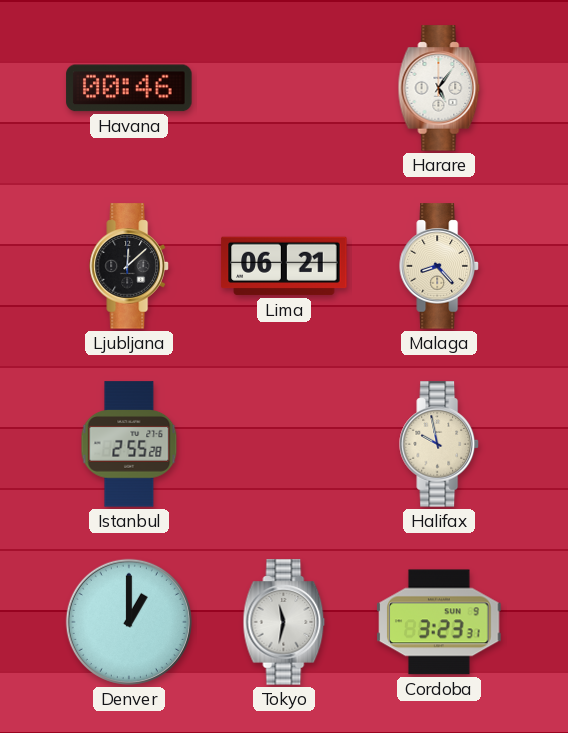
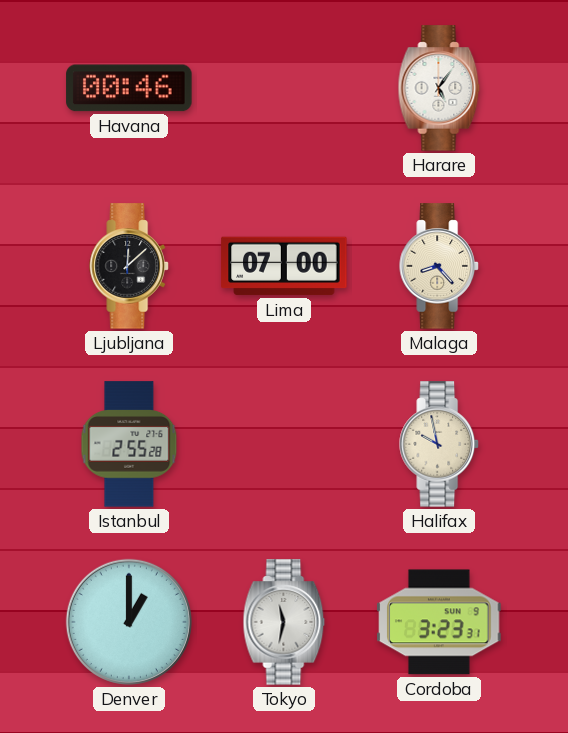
Lima: 06:21 -> 07:00
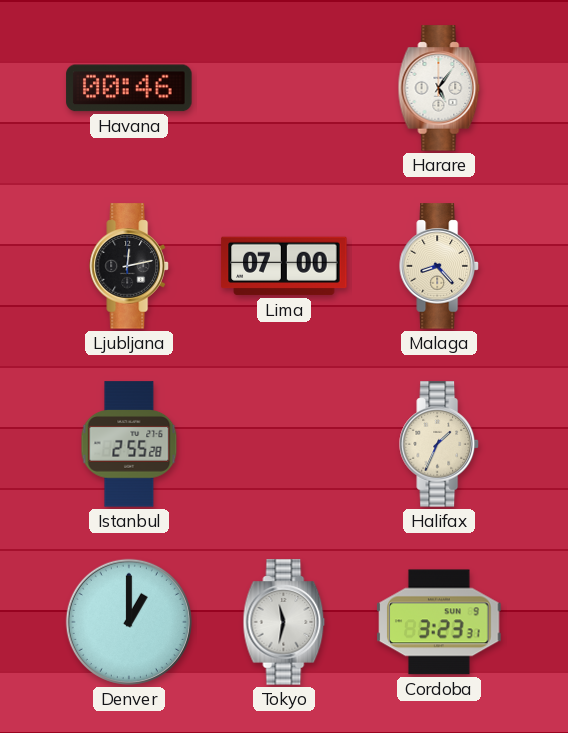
Ljubljana: 12:08 -> 12:13
Halifax: 9:58 -> 1:34
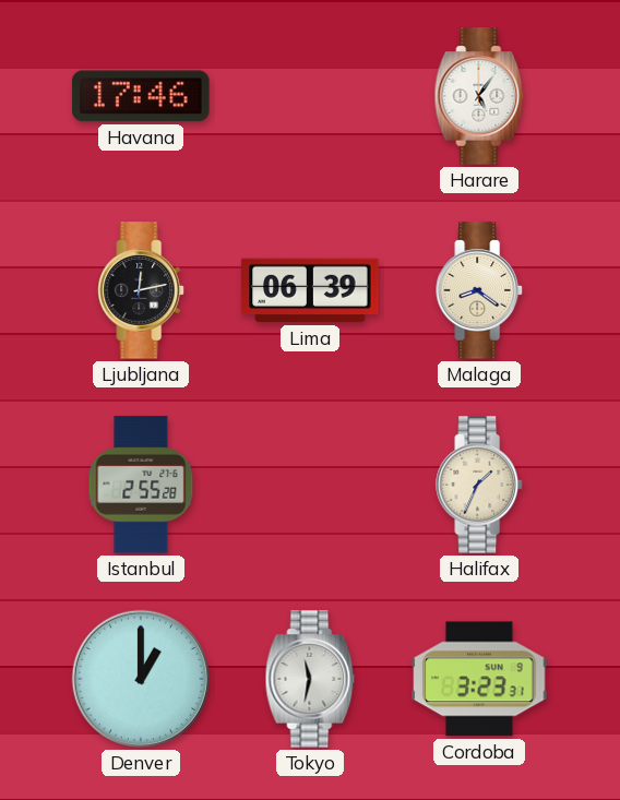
Havana: 00:46 -> 17:46
Lima: 07:00 -> 06:39
Malaga: 8:23 -> 8:21
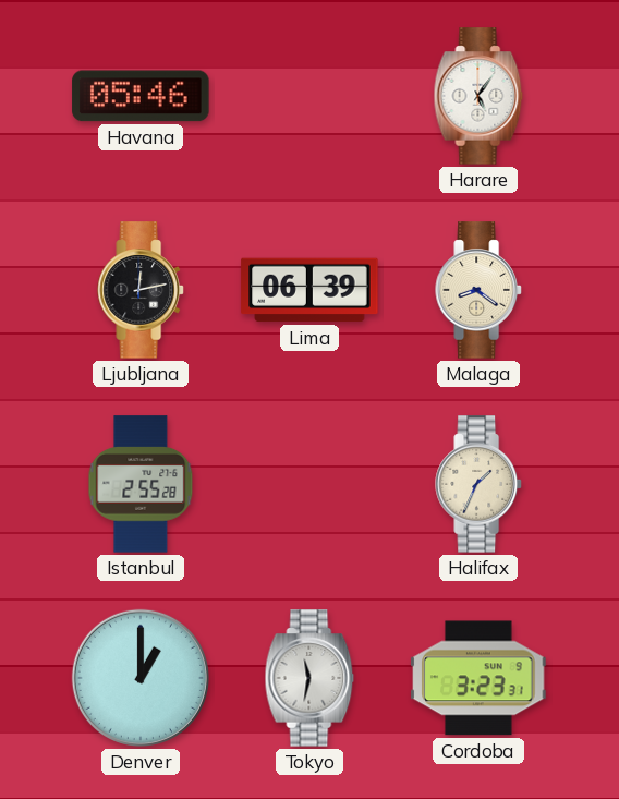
Havana: 17:46 -> 05:46
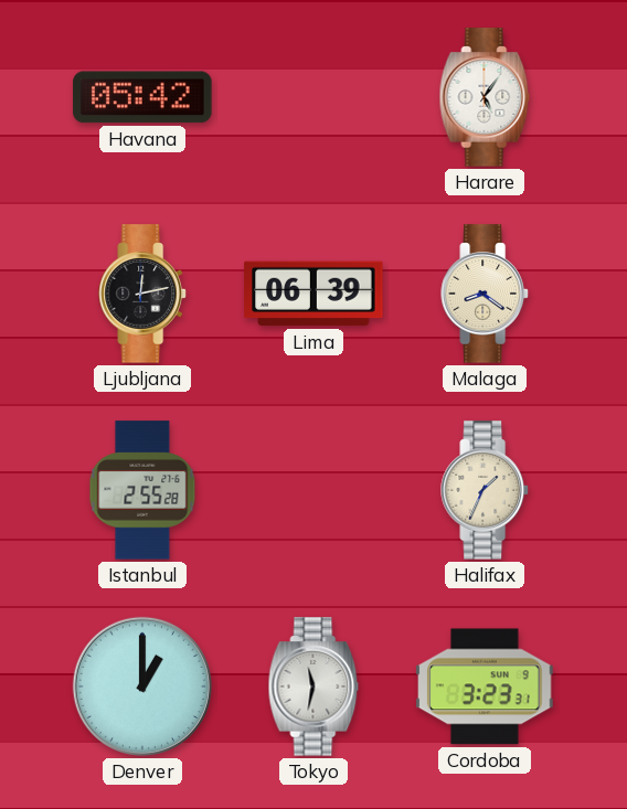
Havana: 05:46 -> 05:42
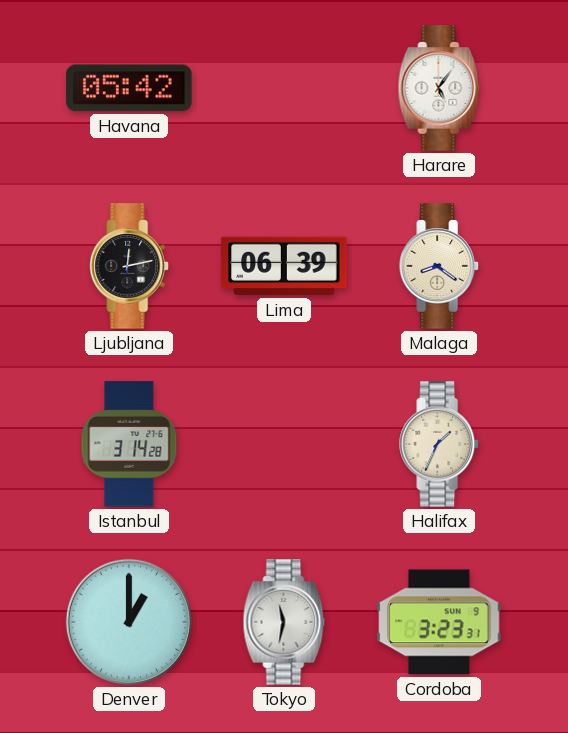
Istanbul: 2:55 -> 3:14
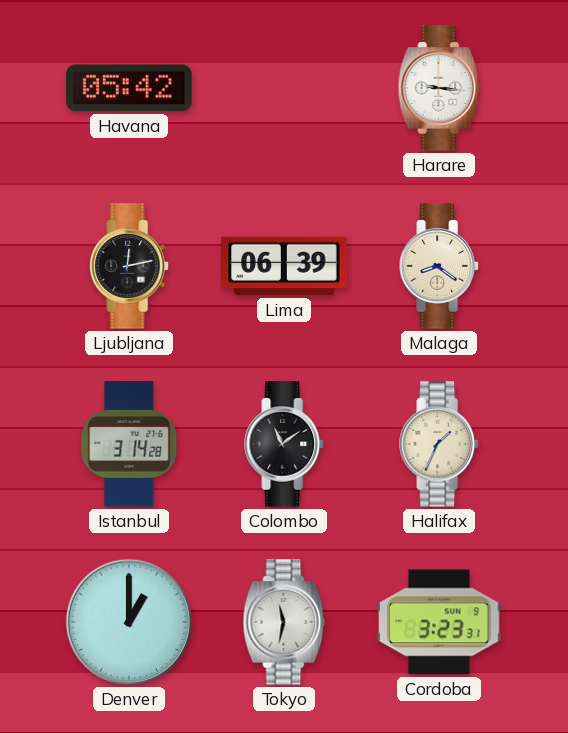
Harare: 5:06 -> 9:16
Colombo: none -> 11:09
